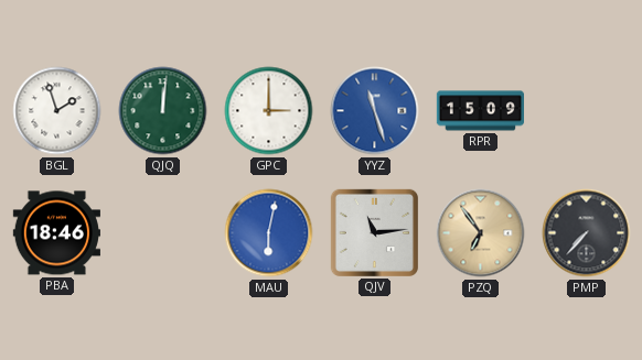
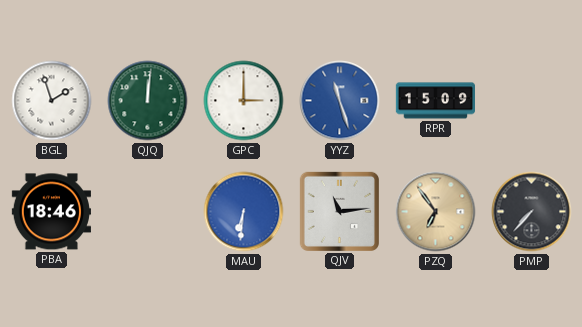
MAU: 6:02 -> 6:31
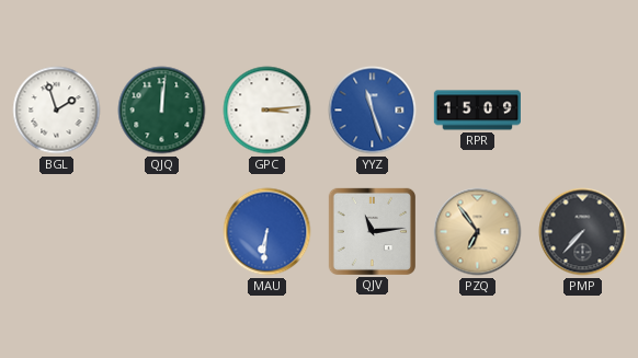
GPC: 3:00 -> 3:14
PBA: 18:46 -> none
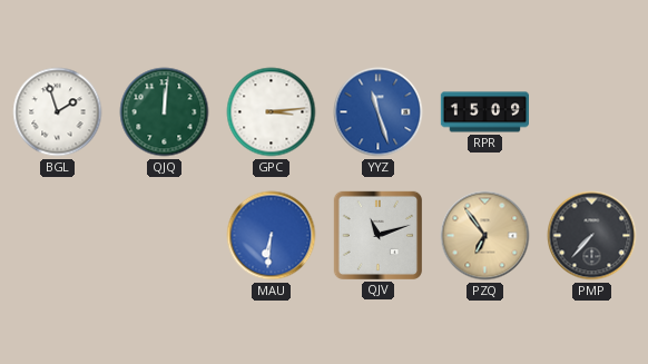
QJV: 11:14 -> 11:12
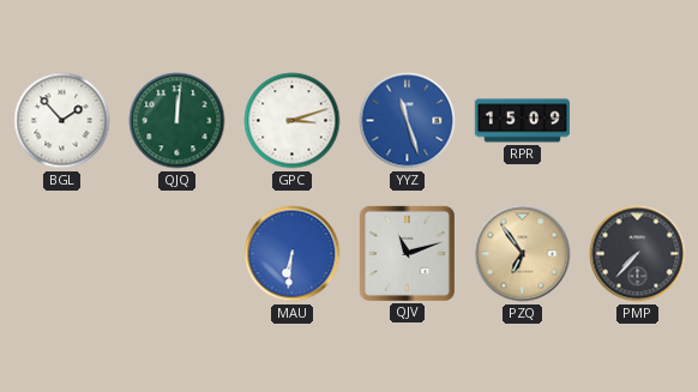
BGL: 1:57 -> 1:53
GPC: 3:14 -> 3:12
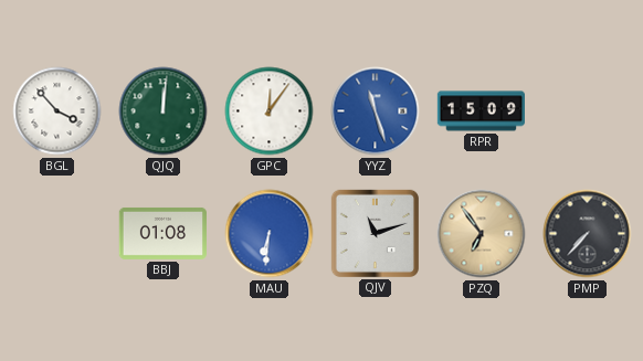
BGL: 1:53 -> 3:53
GPC: 3:12 -> 12:06
BBJ: none -> 01:08
